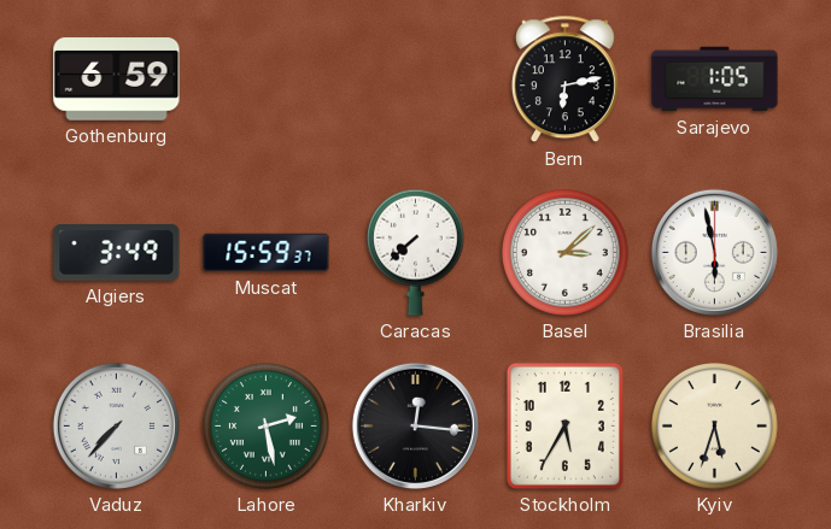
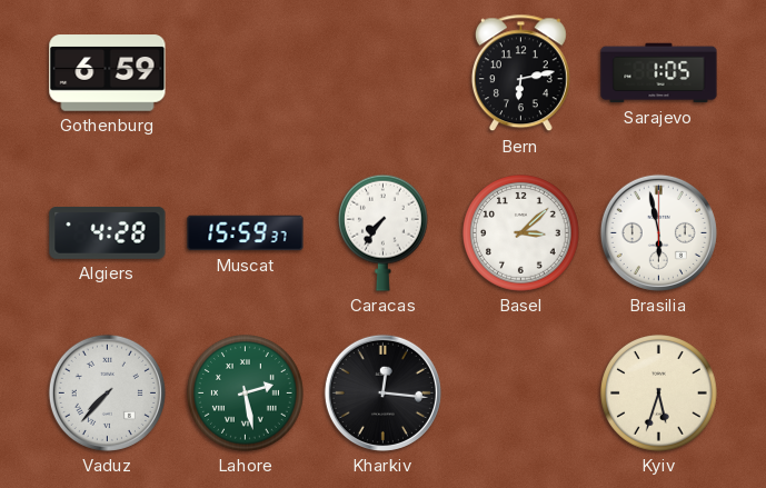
Algiers: 3:49 -> 4:28
Caracas: 7:38 -> 7:36
Stockholm: 5:35 -> none
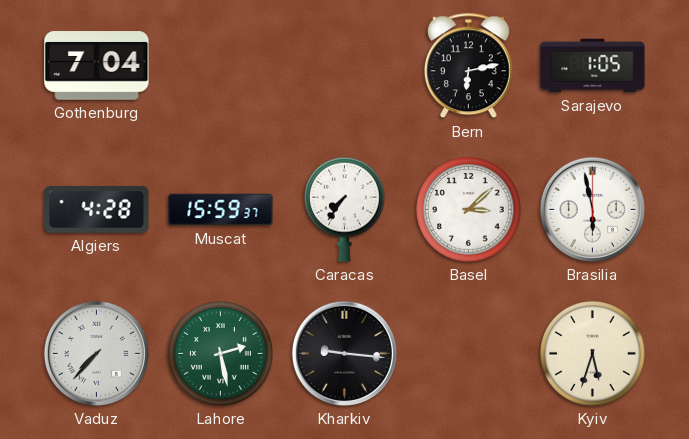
Gothenburg: 6:59 -> 7:04
Kharkiv: 12:16 -> 9:16
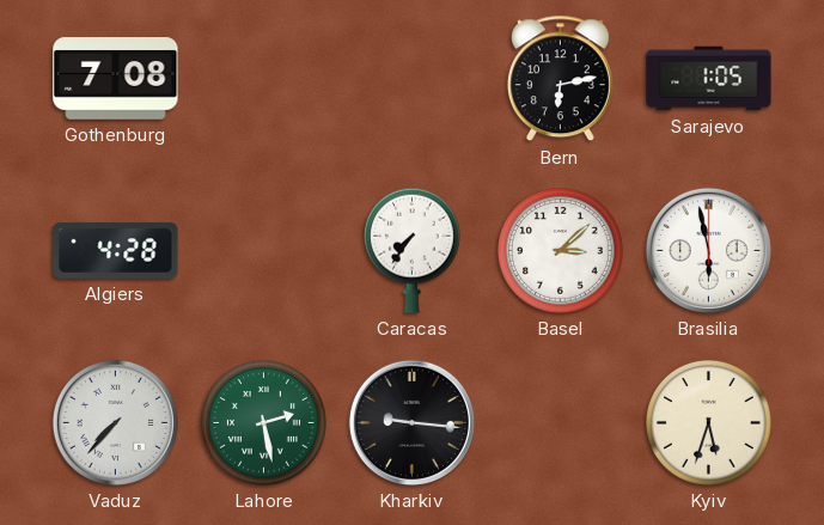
Gothenburg: 7:04 -> 7:08
Muscat: 15:59 -> none
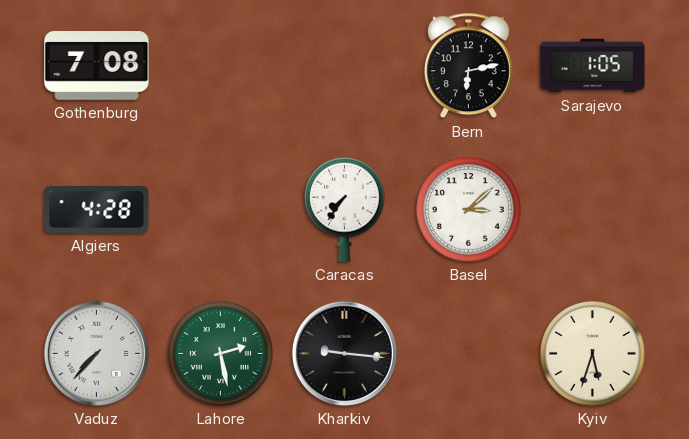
Brasilia: 5:58 -> none
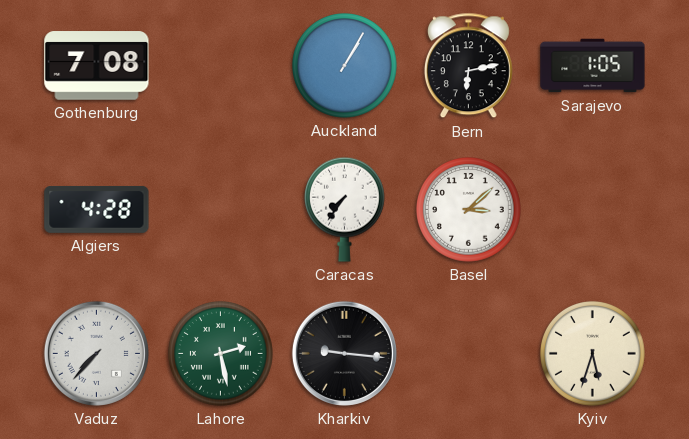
Auckland: none -> 1:05
